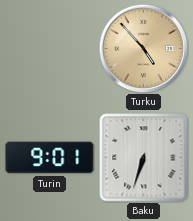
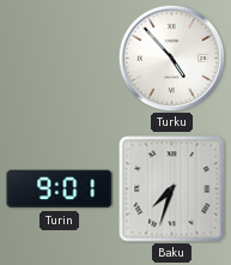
Turku dial: champagne -> white
Baku: 6:33 -> 7:33
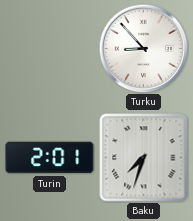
Turku: 4:53 -> 8:53
Turin: 9:01 -> 2:01
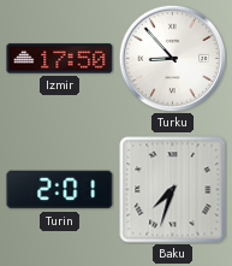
Izmir: none -> 17:50
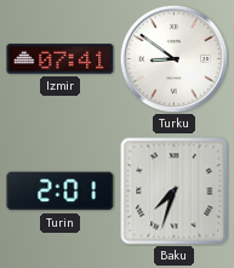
Izmir: 17:50 -> 07:41
Turku: 8:53 -> 8:51
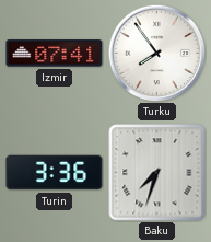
Turku: 8:51 -> 7:54
Turin: 2:01 -> 3:36
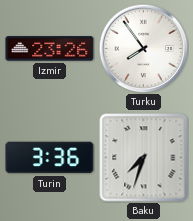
Izmir: 07:41 -> 23:26
